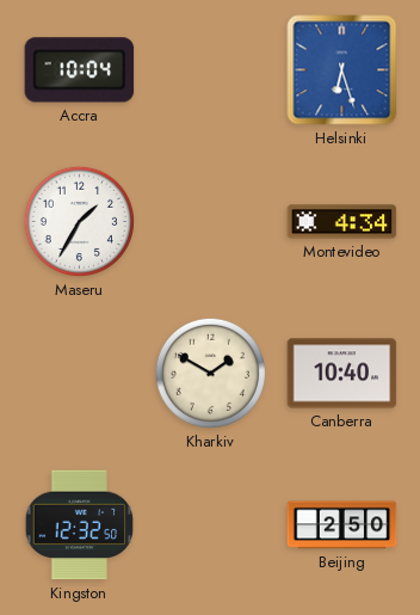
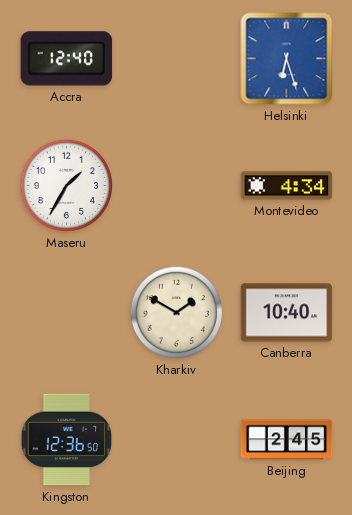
Accra: 10:04 -> 12:40
Kingston: 12:32 -> 12:36
Beijing: 2:50 -> 2:45
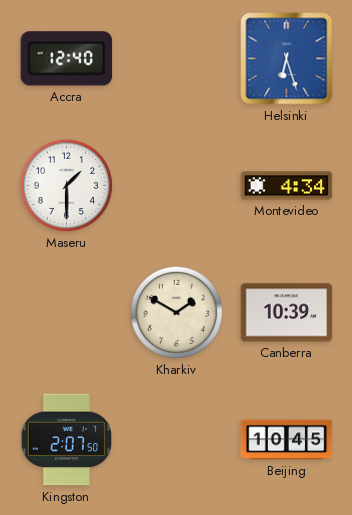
Maseru: 1:35 -> 1:30
Canberra: 10:40 -> 10:39
Kingston: 12:36 -> 2:07
Beijing: 2:45 -> 10:45
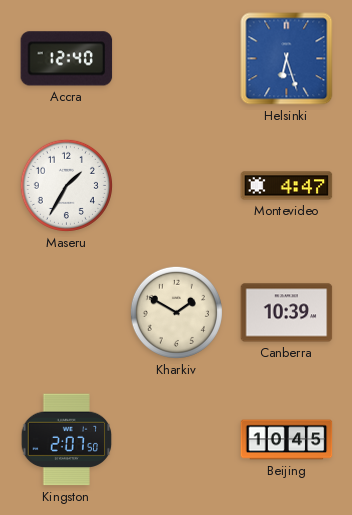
Maseru: 1:30 -> 1:35
Montevideo: 4:34 -> 4:47
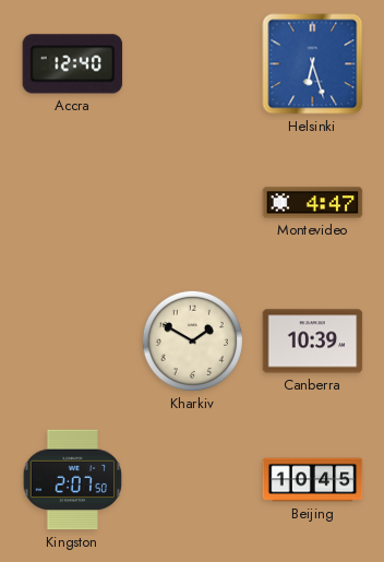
Maseru: 1:35 -> none
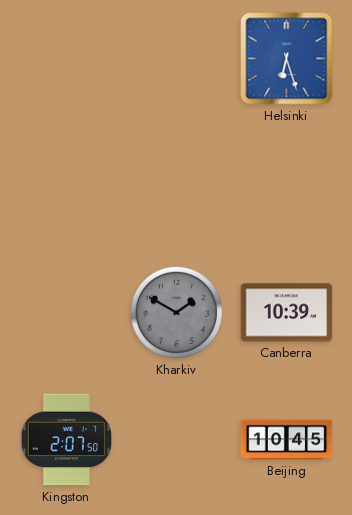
Accra: 12:40 -> none
Montevideo: 4:47 -> none
Kharkiv dial: cream -> grey
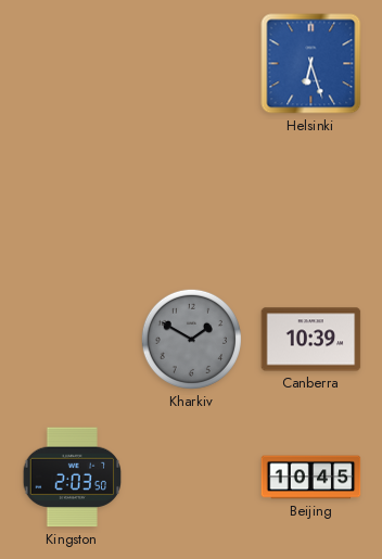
Kingston: 2:07 -> 2:03
